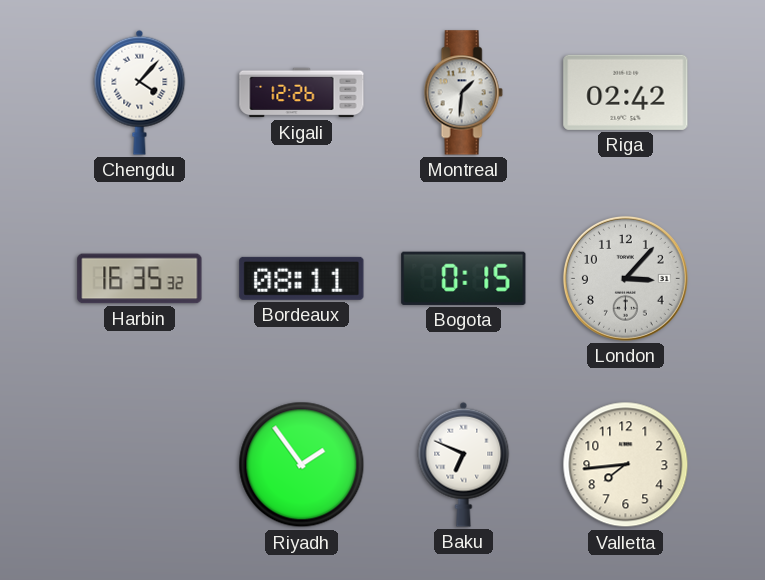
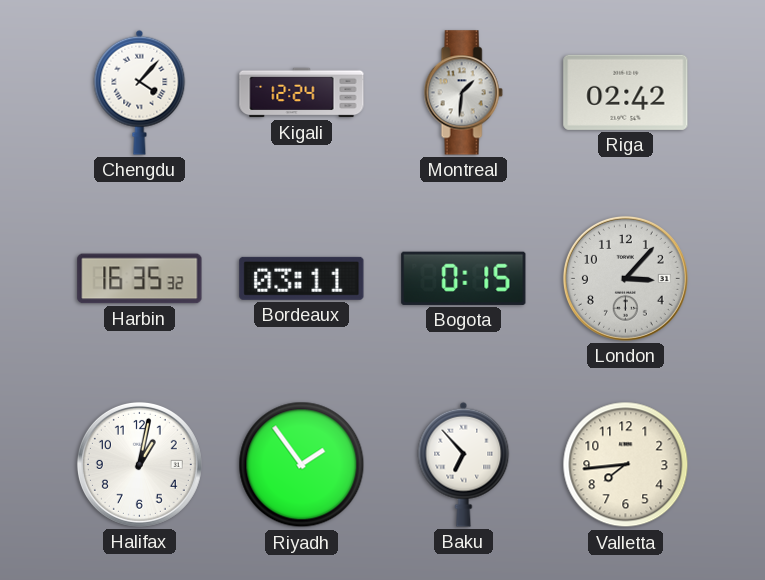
Kigali: 12:26 -> 12:24
Bordeaux: 08:11 -> 03:11
Halifax: none -> 1:02
Baku: 6:49 -> 6:53
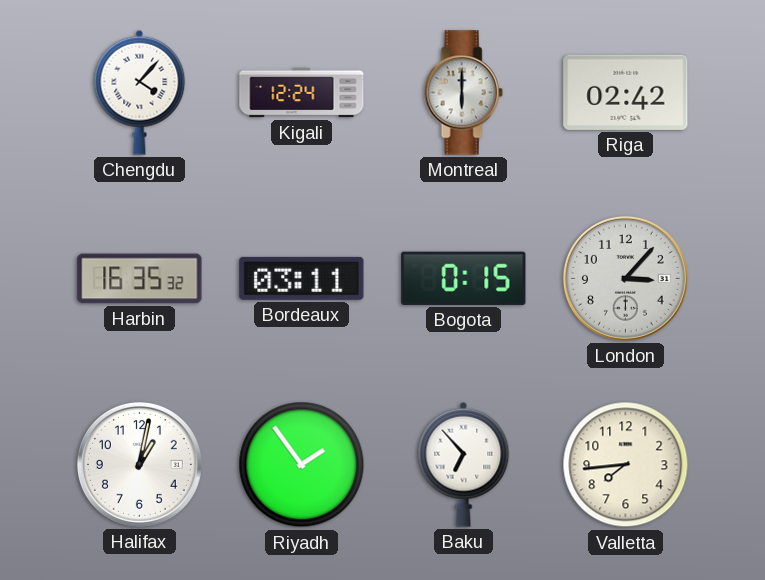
Montreal: 1:31 -> 6:00
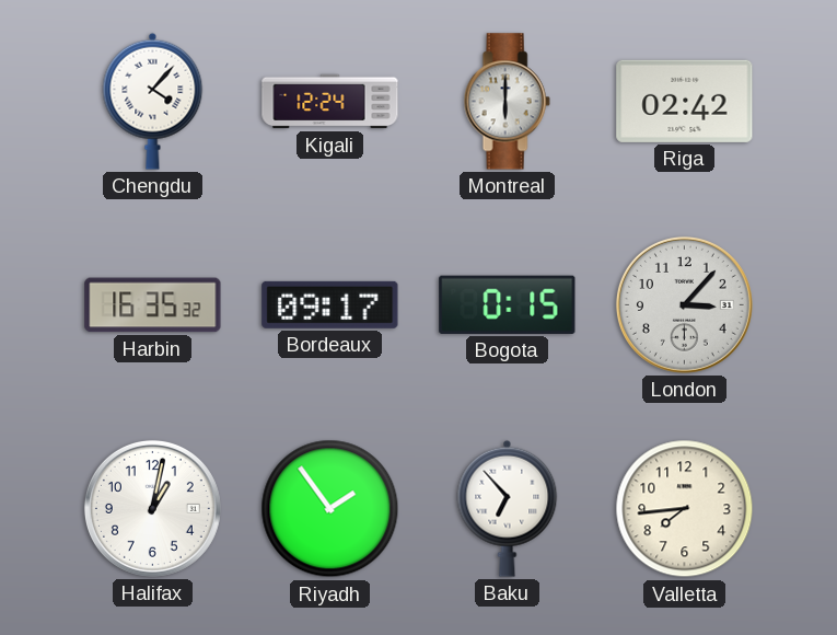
Bordeaux: 03:11 -> 09:17
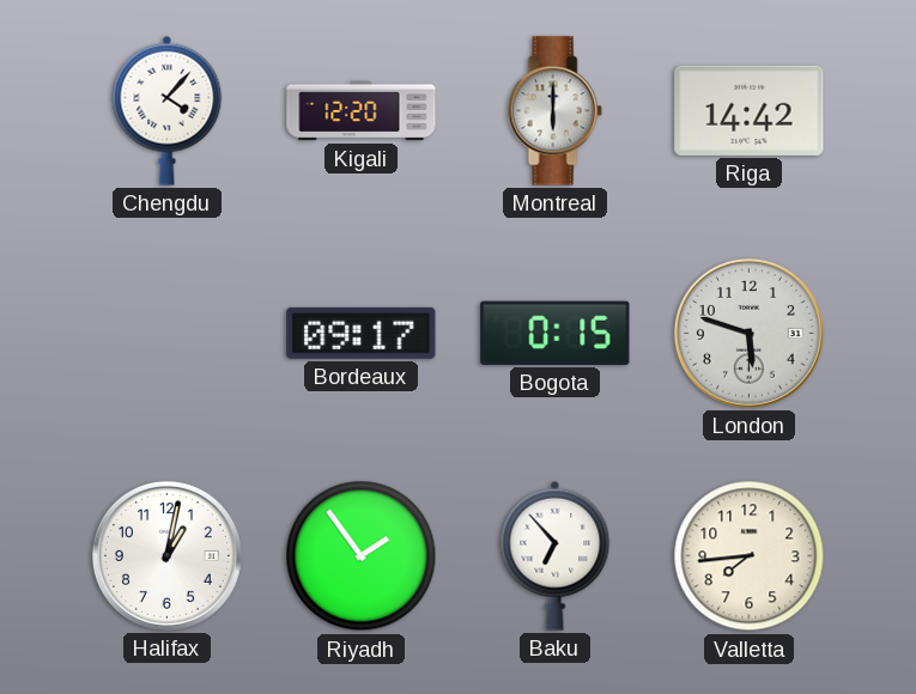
Kigali: 12:24 -> 12:20
Riga: 02:42 -> 14:42
Harbin: 16:35 -> none
London: 3:07 -> 5:48
